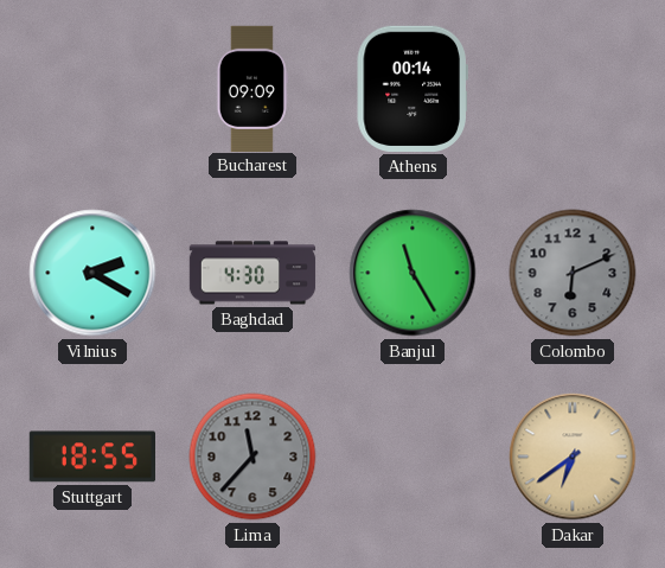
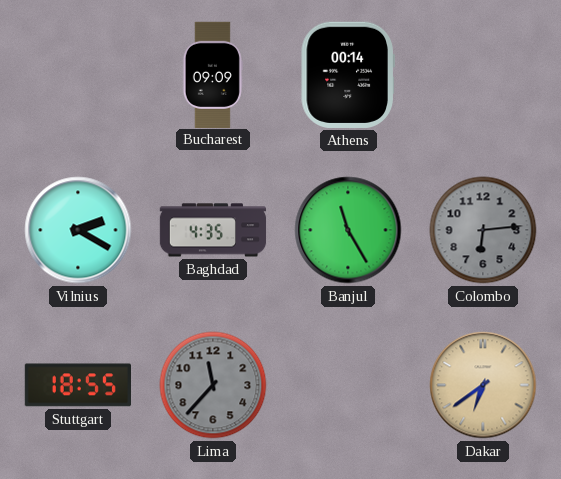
Baghdad: 4:30 -> 4:35
Colombo: 6:11 -> 6:14
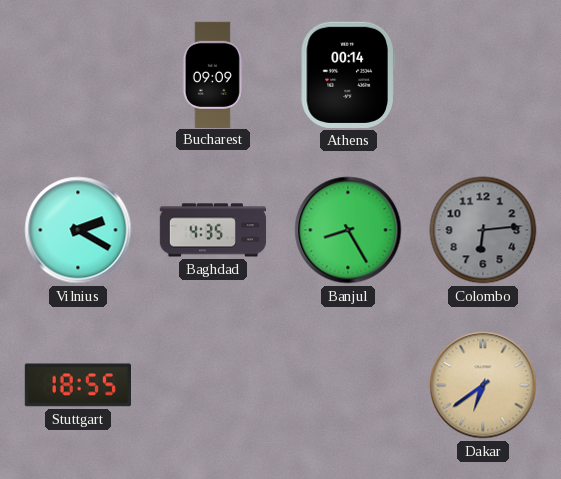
Banjul: 11:25 -> 8:25
Lima: 11:37 -> none
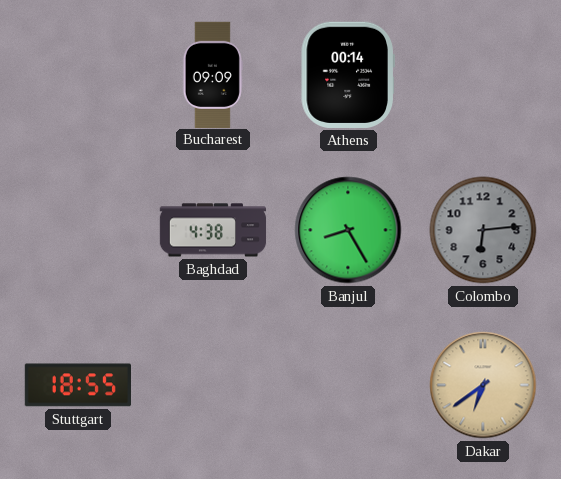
Vilnius: 2:20 -> none
Baghdad: 4:35 -> 4:38
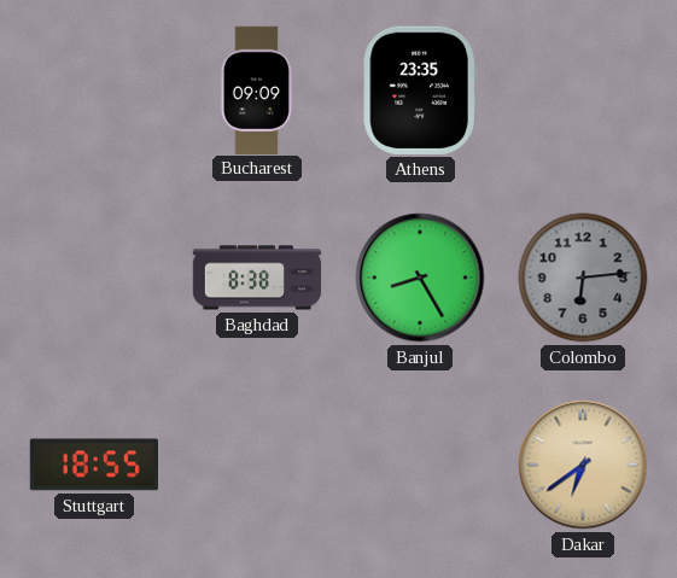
Athens: 00:14 -> 23:35
Baghdad: 4:38 -> 8:38
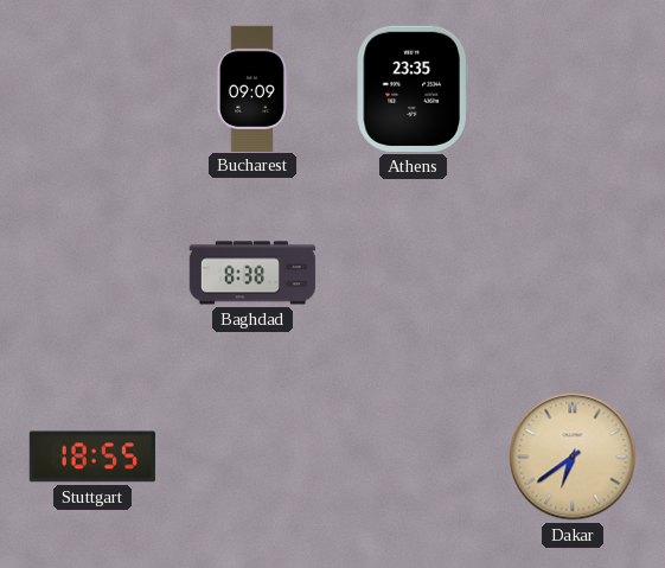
Banjul: 8:25 -> none
Colombo: 6:14 -> none
